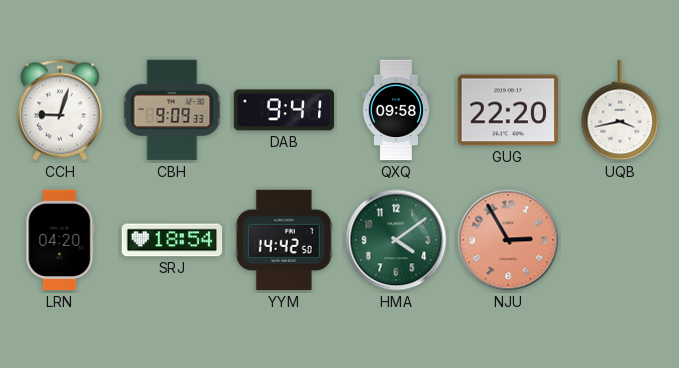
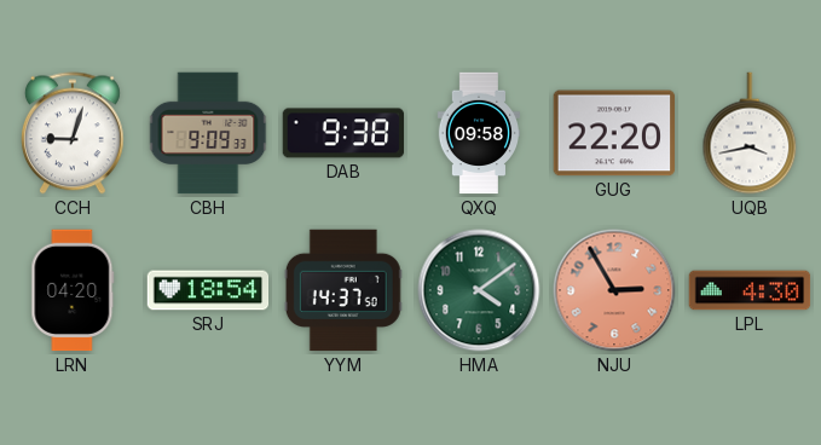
DAB: 9:41 -> 9:38
YYM: 14:42 -> 14:37
LPL: none -> 4:30
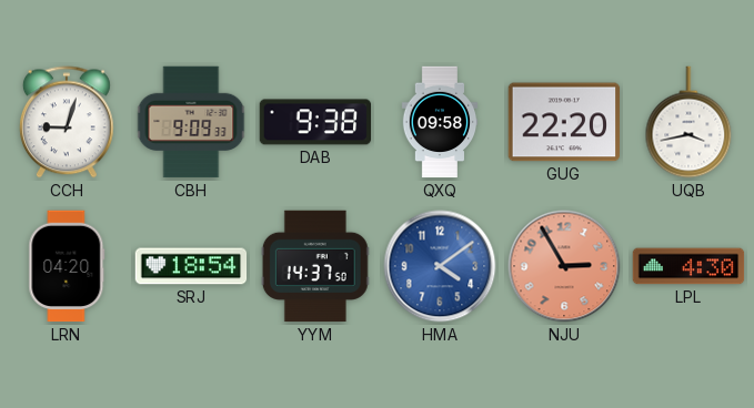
HMA dial: green -> blue
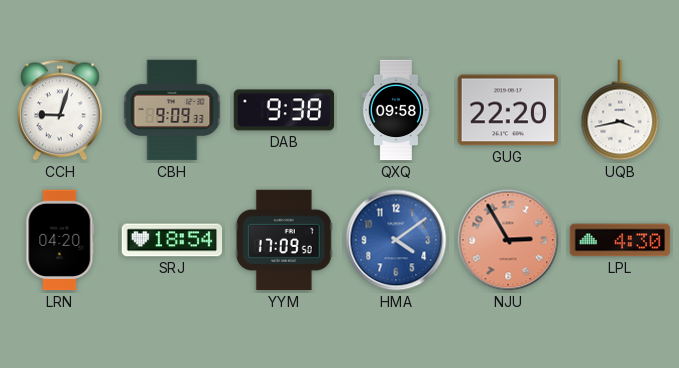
YYM: 14:37 -> 17:09
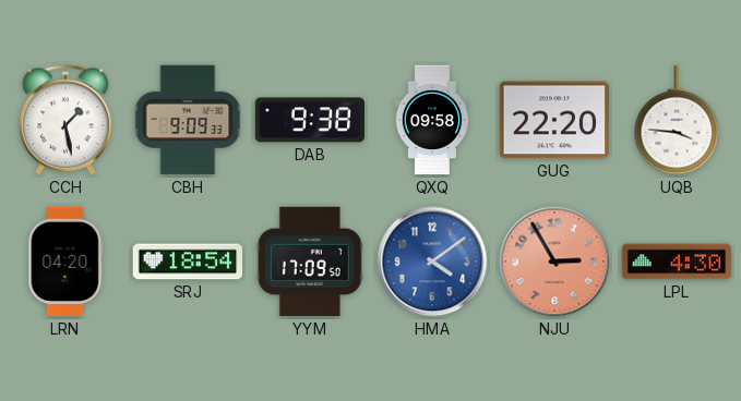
CCH: 9:03 -> 1:28
UQB: 3:43 -> 3:46
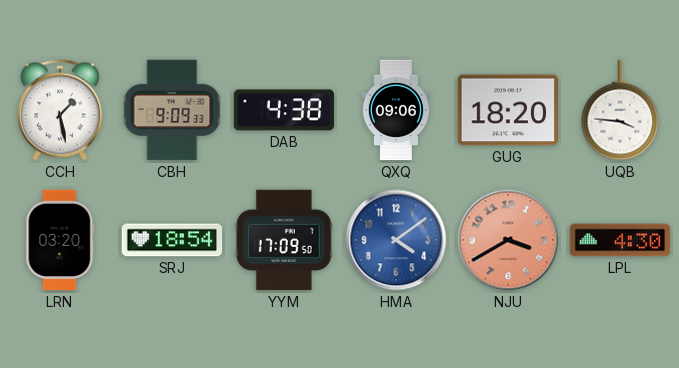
DAB: 9:38 -> 4:38
QXQ: 09:58 -> 09:06
GUG: 22:20 -> 18:20
LRN: 04:20 -> 03:20
NJU: 2:55 -> 3:40
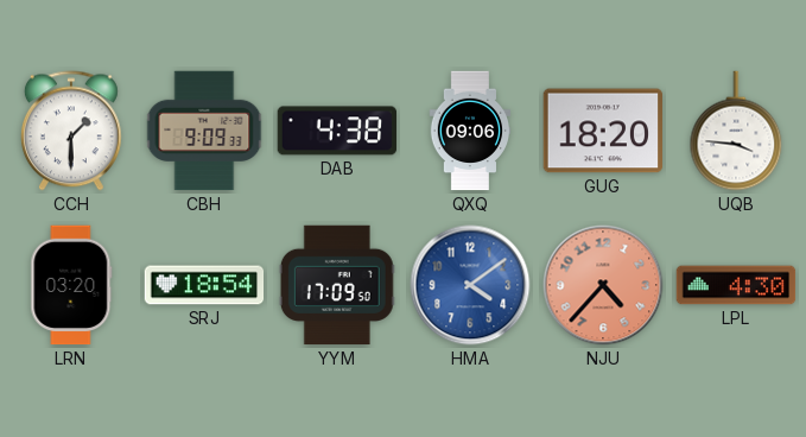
CCH: 1:28 -> 1:30
NJU: 3:40 -> 4:37
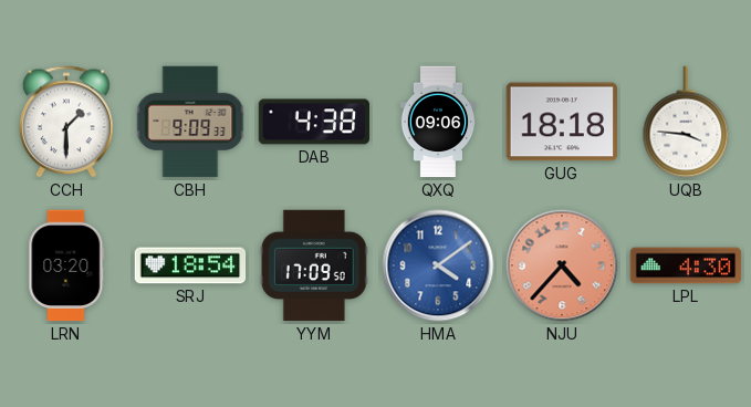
GUG: 18:20 -> 18:18
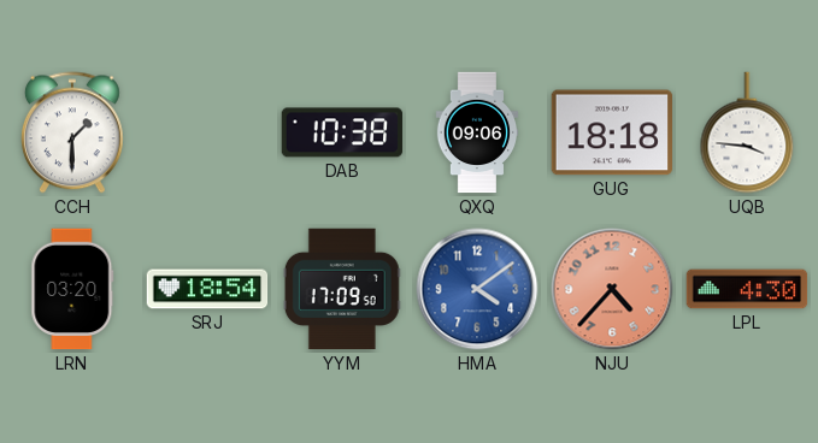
CBH: 9:09 -> none
DAB: 4:38 -> 10:38
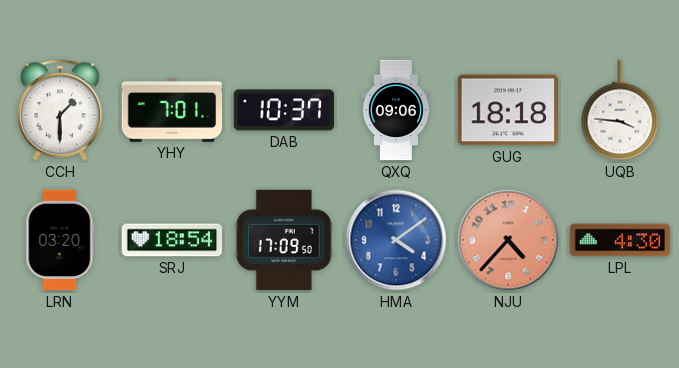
YHY: none -> 7:01
DAB: 10:38 -> 10:37
